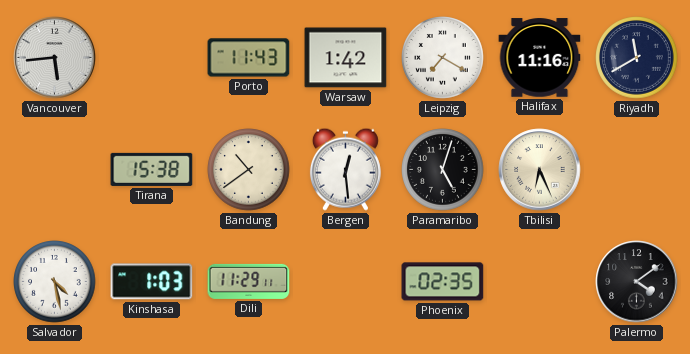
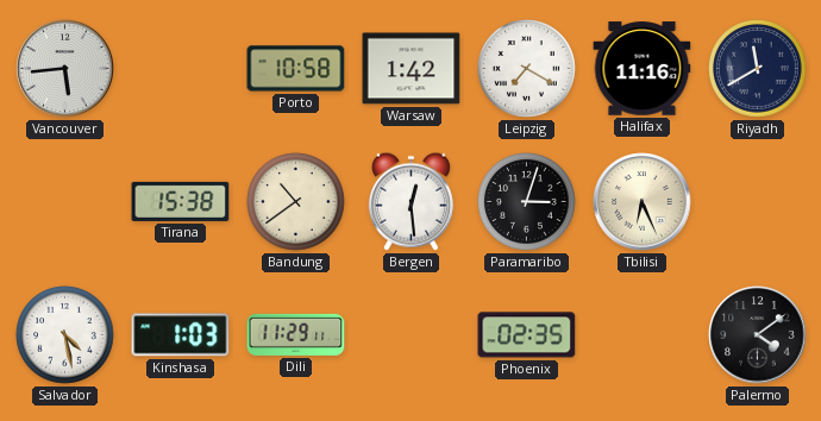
Porto: 11:43 -> 10:58
Paramaribo: 5:03 -> 3:03
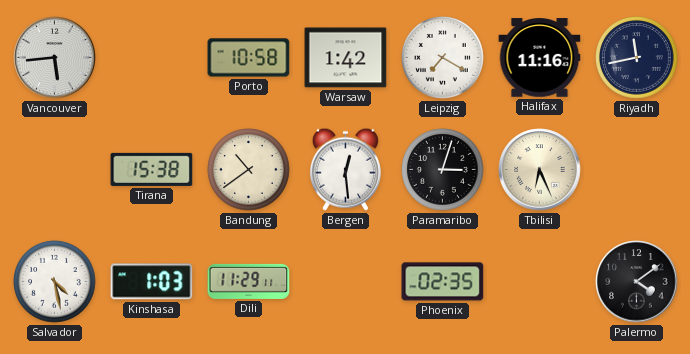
Riyadh: 11:40 -> 11:43
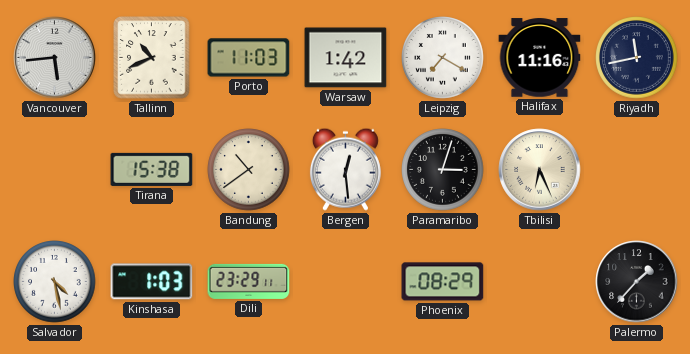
Tallinn: none -> 10:41
Porto: 10:58 -> 11:03
Dili: 11:29 -> 23:29
Phoenix: 02:35 -> 08:29
Palermo: 4:09 -> 1:37
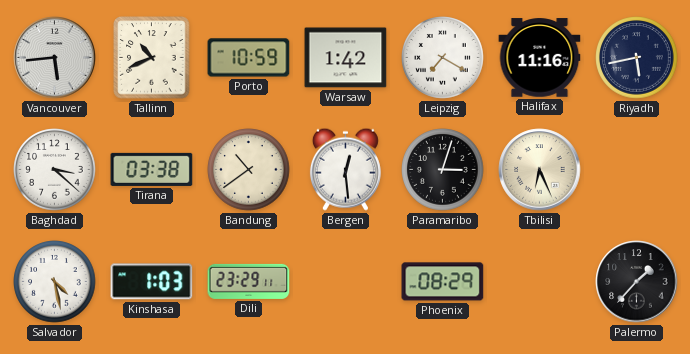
Porto: 11:03 -> 10:59
Riyadh: 11:43 -> 5:43
Baghdad: none -> 3:22
Tirana: 15:38 -> 03:38
